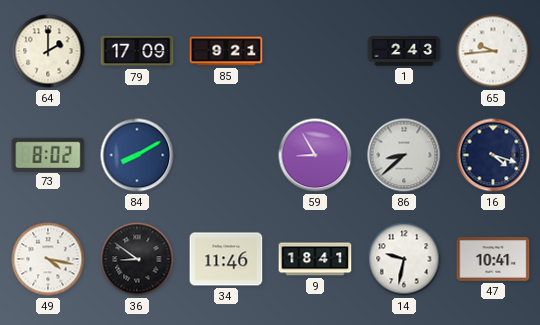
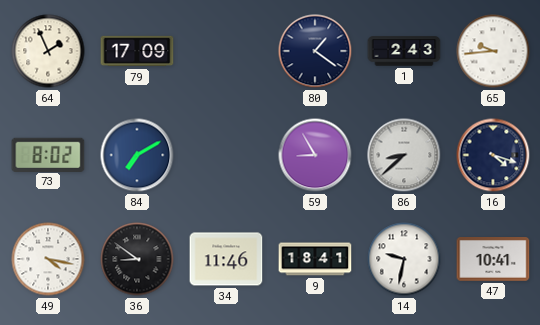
64: 2:00 -> 1:56
85: 9:21 -> none
80: none -> 1:21
84: 8:10 -> 7:10
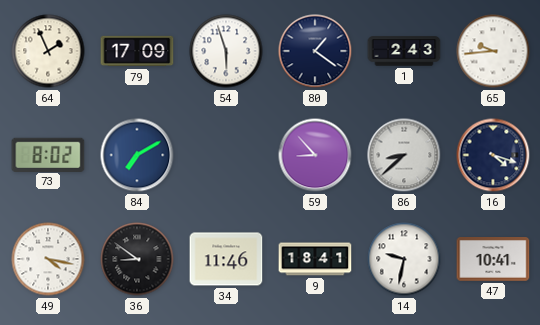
54: none -> 5:57
59: 8:55 -> 8:53
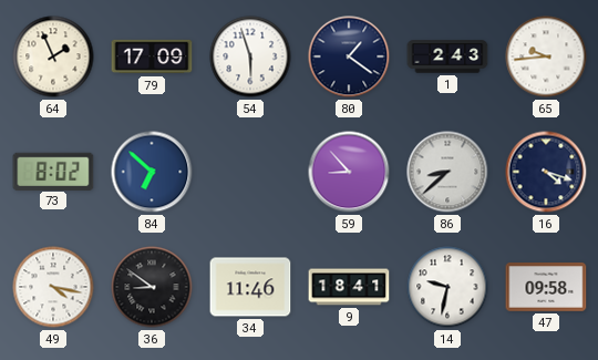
84: 7:10 -> 6:52
47: 10:41 -> 09:58
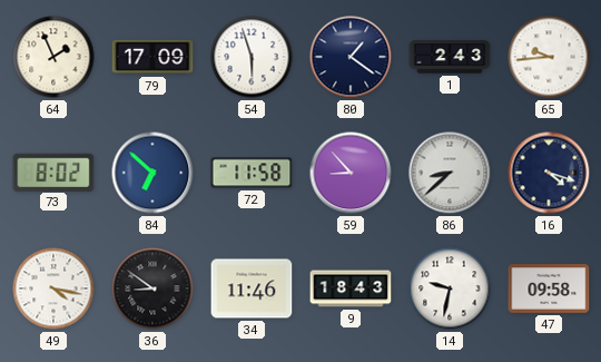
72: none -> 11:58
9: 18:41 -> 18:43
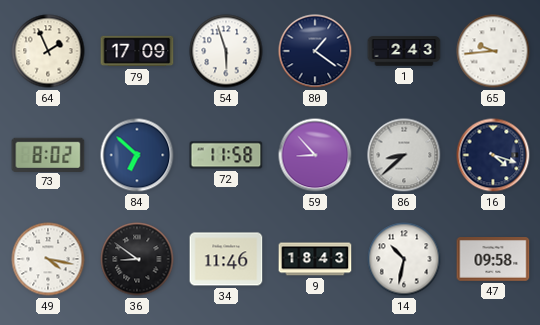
14: 9:32 -> 10:32
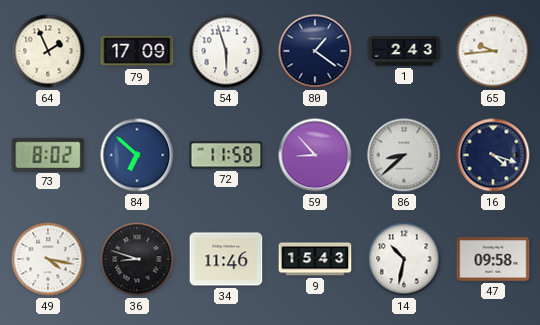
36: 8:51 -> 8:48
9: 18:43 -> 15:43
